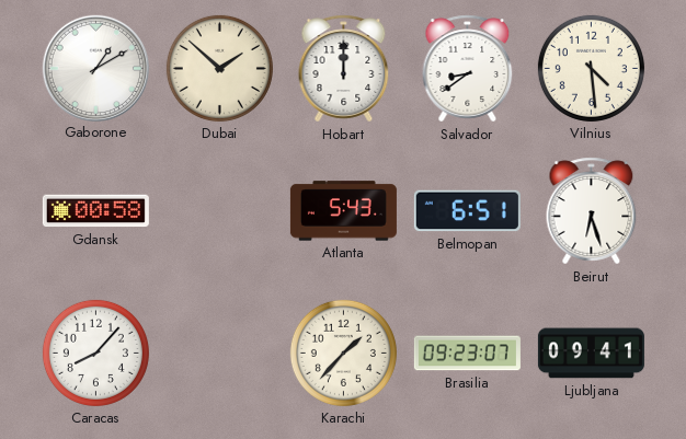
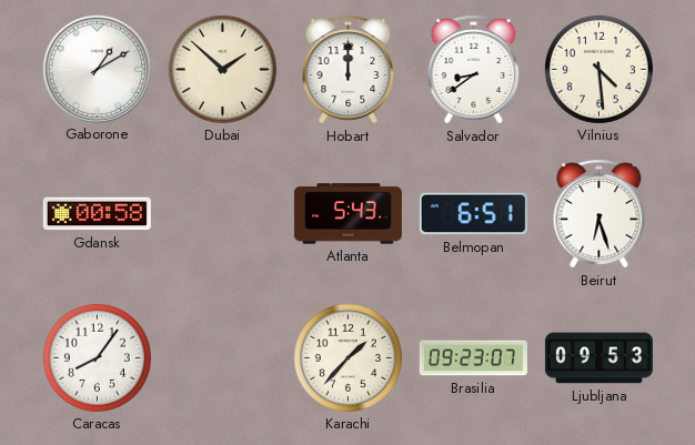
Caracas: 8:07 -> 8:06
Ljubljana: 09:41 -> 09:53
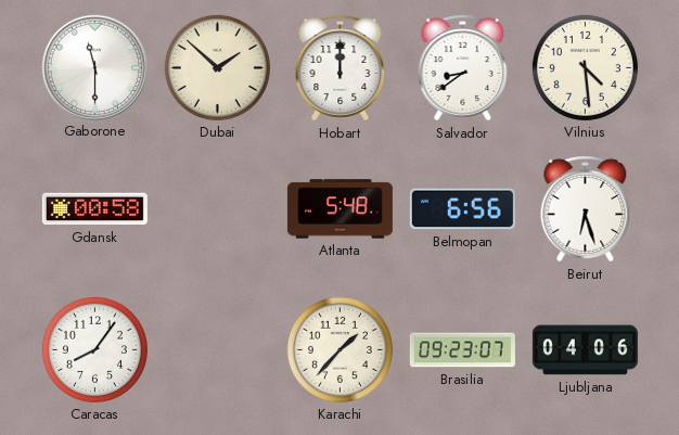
Gaborone: 1:10 -> 11:30
Atlanta: 5:43 -> 5:48
Belmopan: 6:51 -> 6:56
Ljubljana: 09:53 -> 04:06
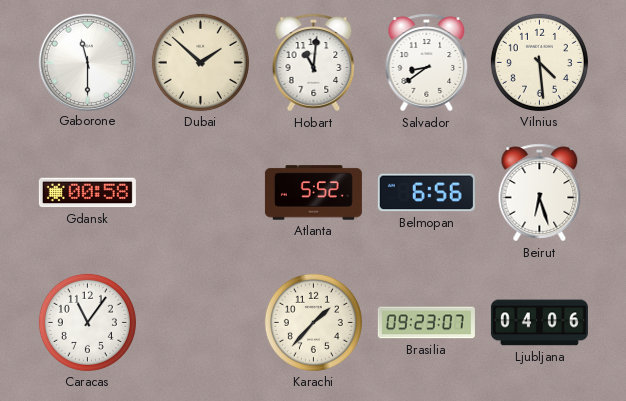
Hobart: 12:00 -> 11:01
Atlanta: 5:48 -> 5:52
Caracas: 8:06 -> 11:06
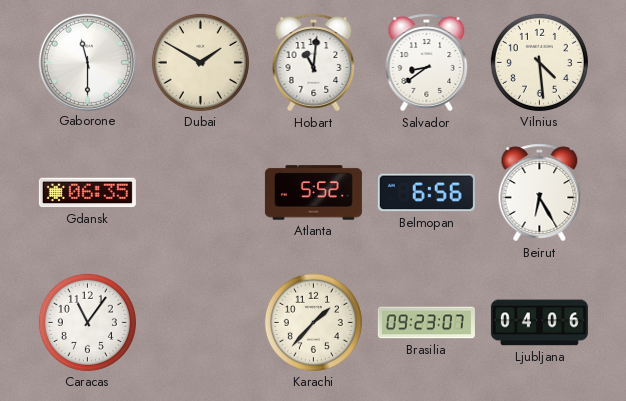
Dubai: 1:52 -> 1:50
Gdansk: 00:58 -> 06:35
Beirut: 6:27 -> 6:25
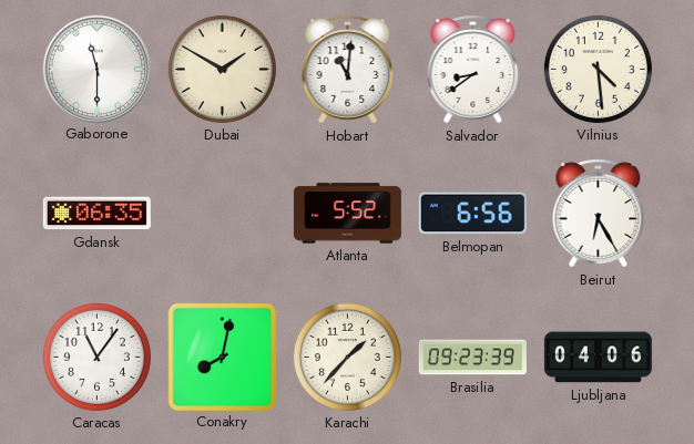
Conakry: none -> 8:02
Brasilia: 09:23:07 -> 09:23:39
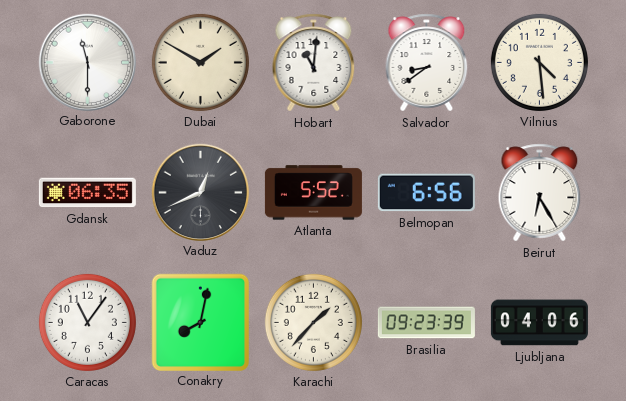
Vaduz: none -> 12:41
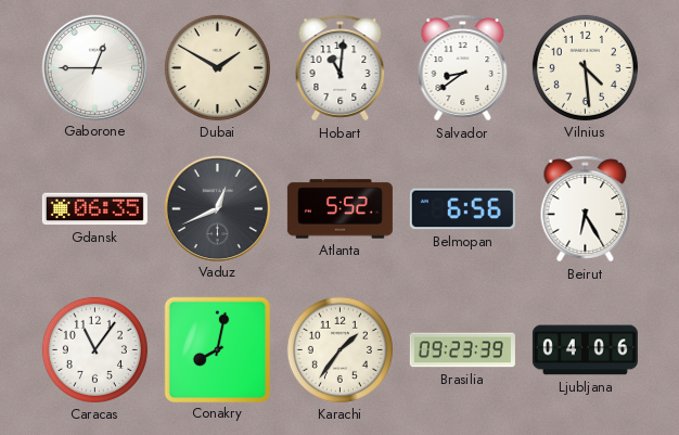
Gaborone: 11:30 -> 12:45
Karachi: 1:37 -> 1:36
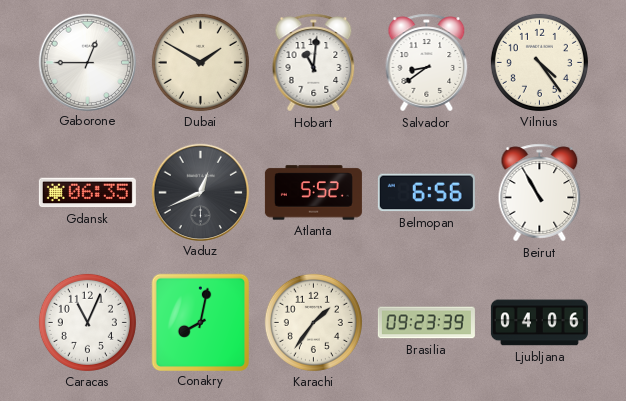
Vilnius: 4:29 -> 4:24
Beirut: 6:25 -> 10:55
Caracas: 11:06 -> 11:04
